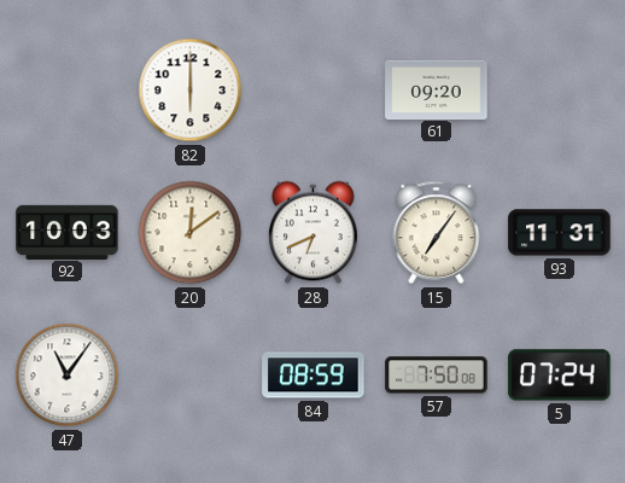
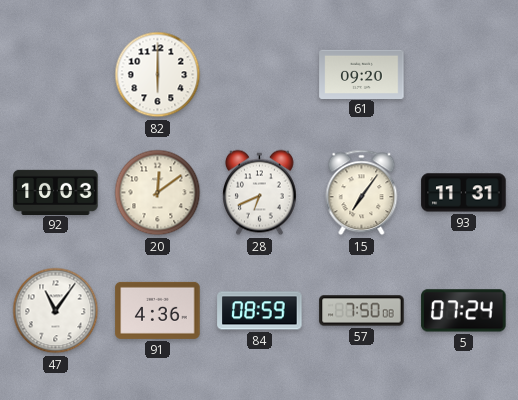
91: none -> 4:36
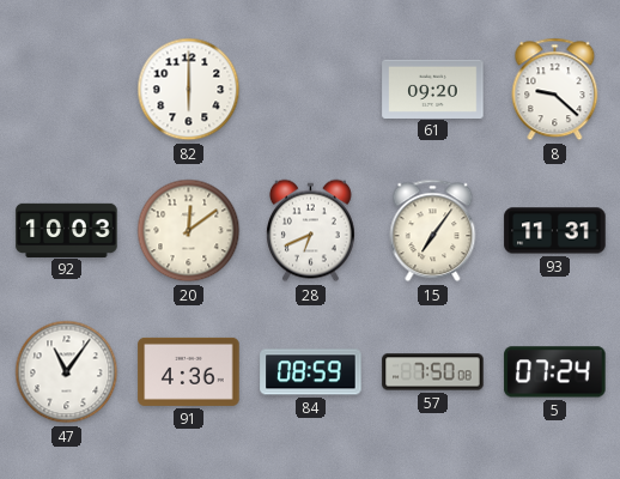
8: none -> 9:22
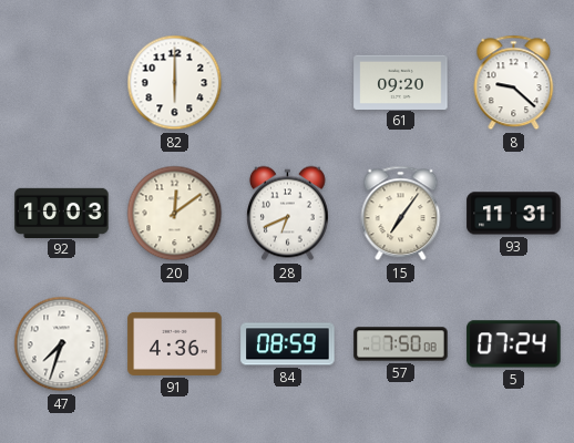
47: 11:06 -> 7:33
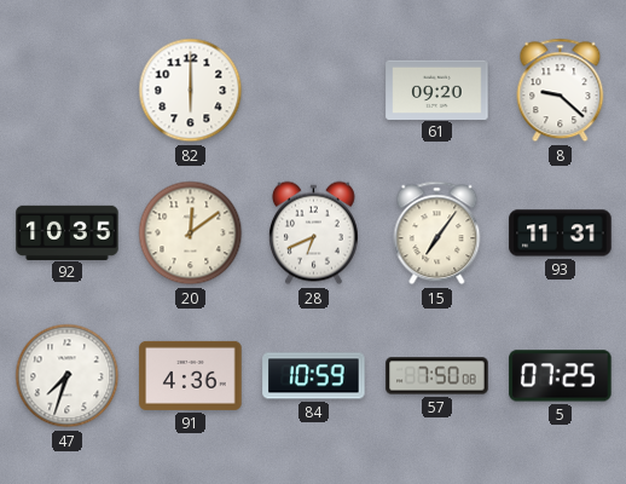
92: 10:03 -> 10:35
84: 08:59 -> 10:59
5: 07:24 -> 07:25
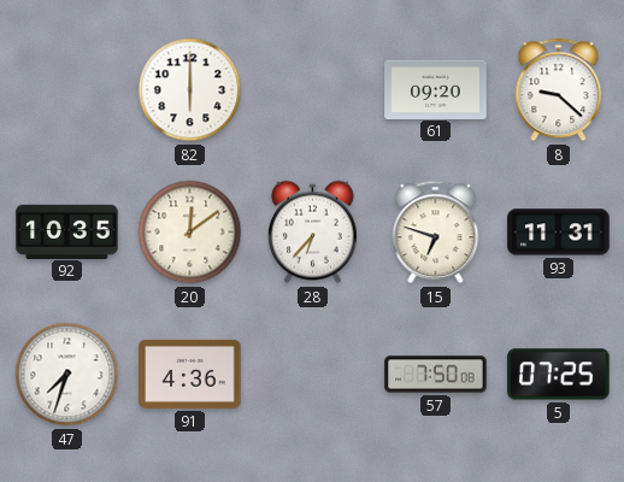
28: 6:41 -> 6:37
15: 7:06 -> 6:48
84: 10:59 -> none
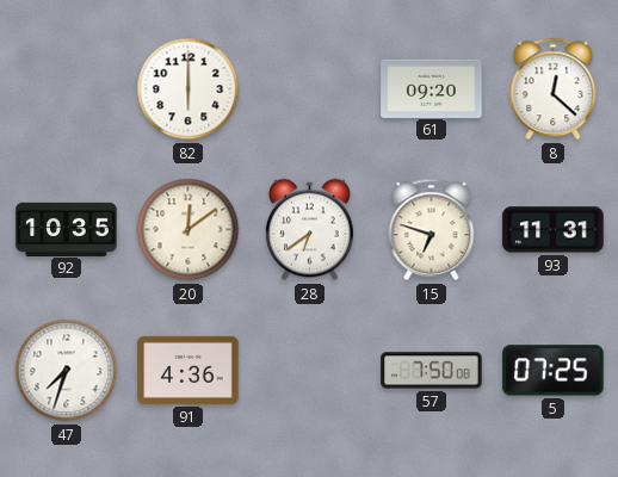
8: 9:22 -> 12:22
28: 6:37 -> 6:39
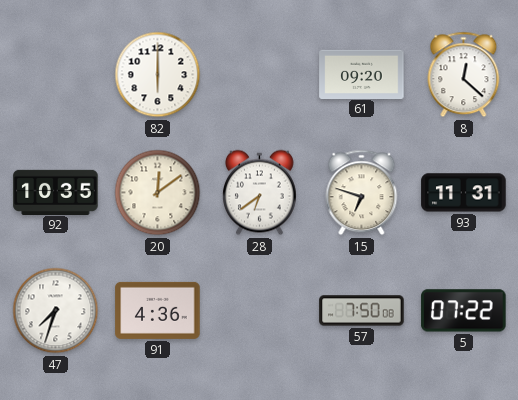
5: 07:25 -> 07:22
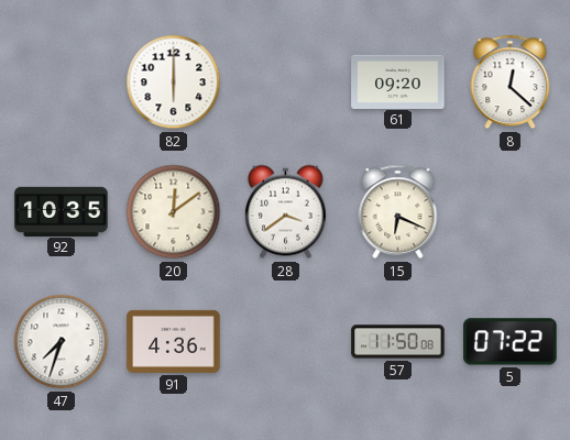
28: 6:39 -> 3:39
15: 6:48 -> 6:19
93: 11:31 -> none
57: 7:50 -> 11:50
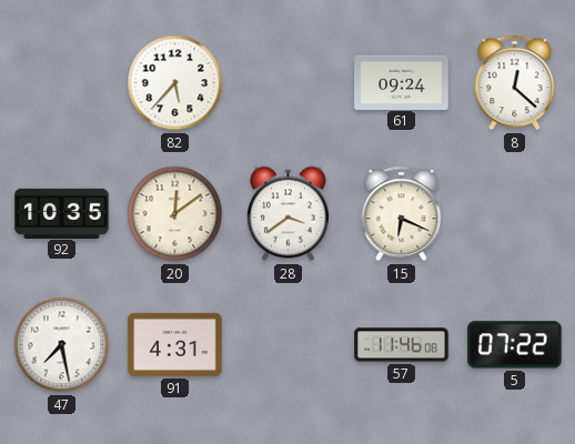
82: 6:00 -> 5:37
61: 09:20 -> 09:24
47: 7:33 -> 7:28
91: 4:36 -> 4:31
57: 11:50 -> 11:46
